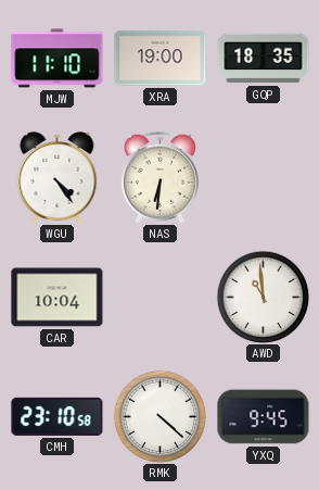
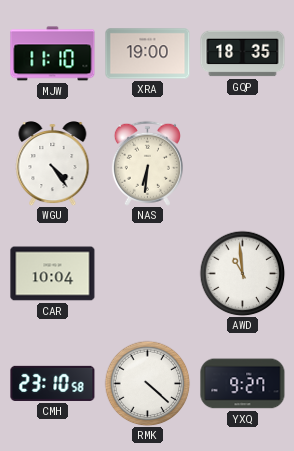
YXQ: 9:45 -> 9:27
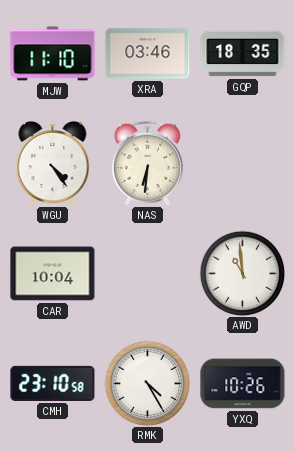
XRA: 19:00 -> 03:46
RMK: 4:22 -> 4:25
YXQ: 9:27 -> 10:26
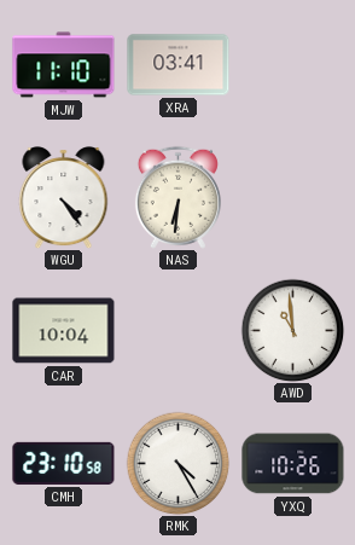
XRA: 03:46 -> 03:41
GQP: 18:35 -> none
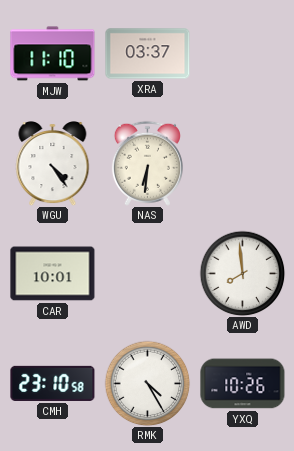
XRA: 03:41 -> 03:37
CAR: 10:04 -> 10:01
AWD: 10:59 -> 7:59
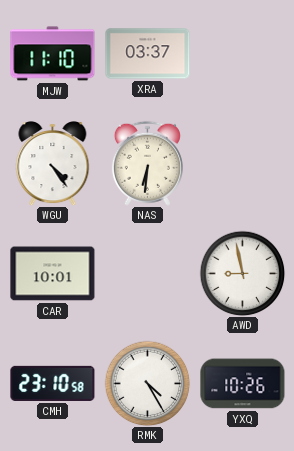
AWD: 7:59 -> 8:58
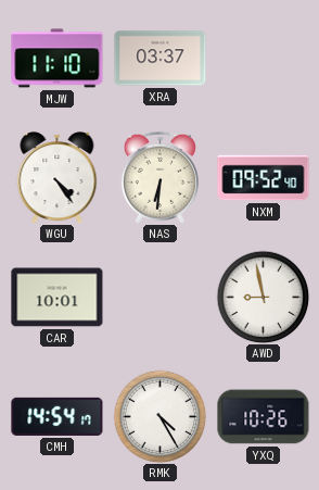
NXM: none -> 09:52
CMH: 23:10 -> 14:54
